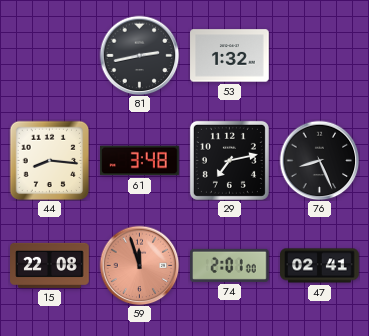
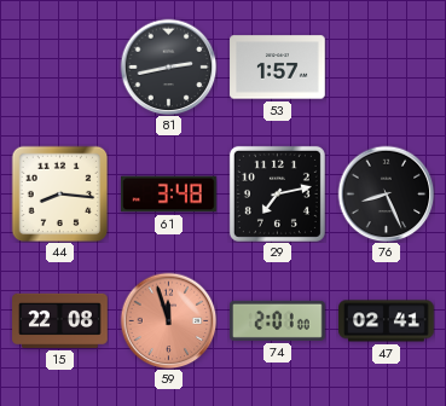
53: 1:32 -> 1:57
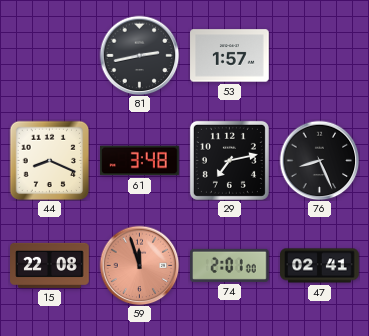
44: 8:16 -> 8:19
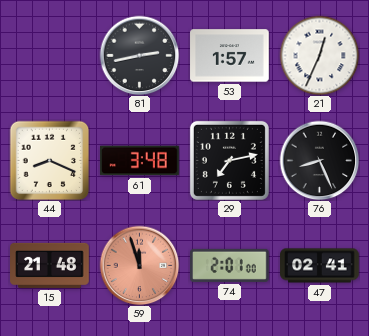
21: none -> 12:34
15: 22:08 -> 21:48
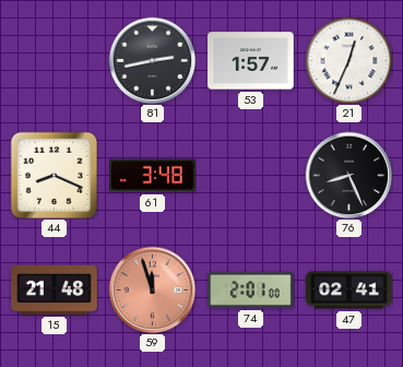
29: 7:13 -> none
